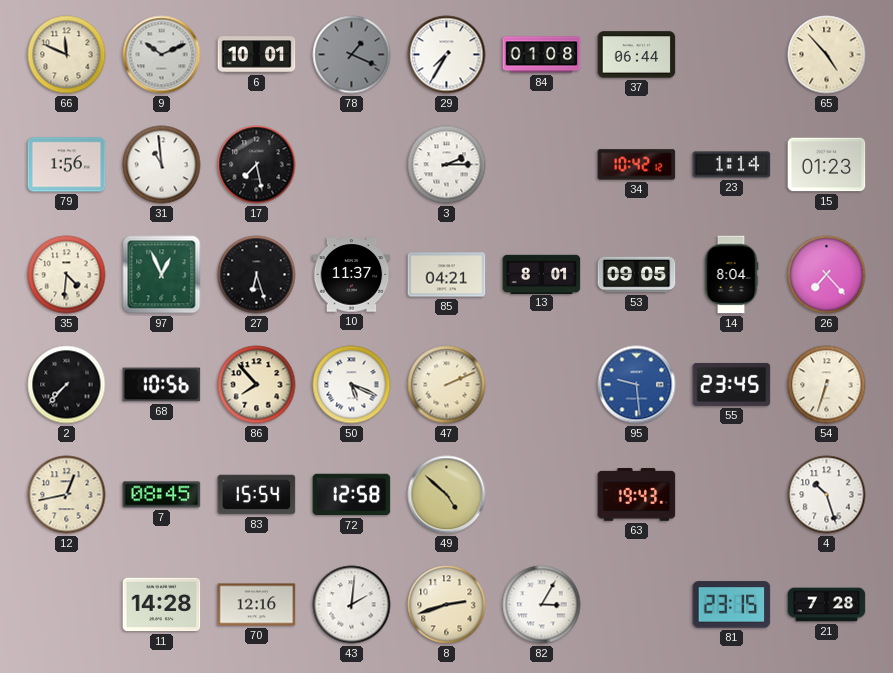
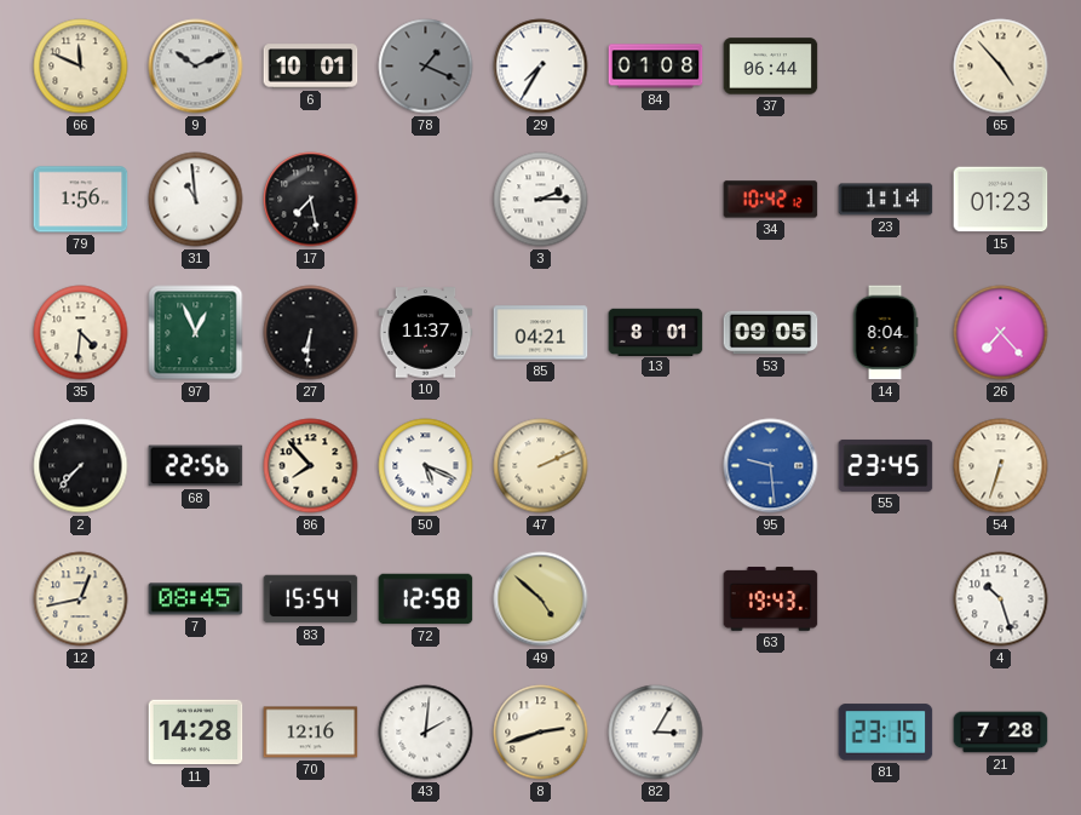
27: 6:27 -> 6:31
68: 10:56 -> 22:56
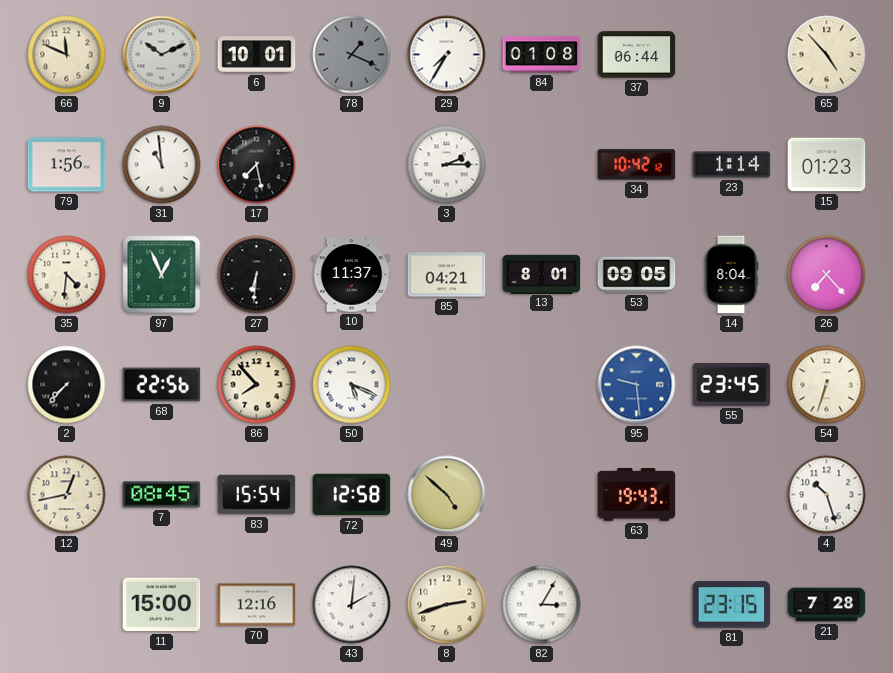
47: 2:11 -> none
11: 14:28 -> 15:00
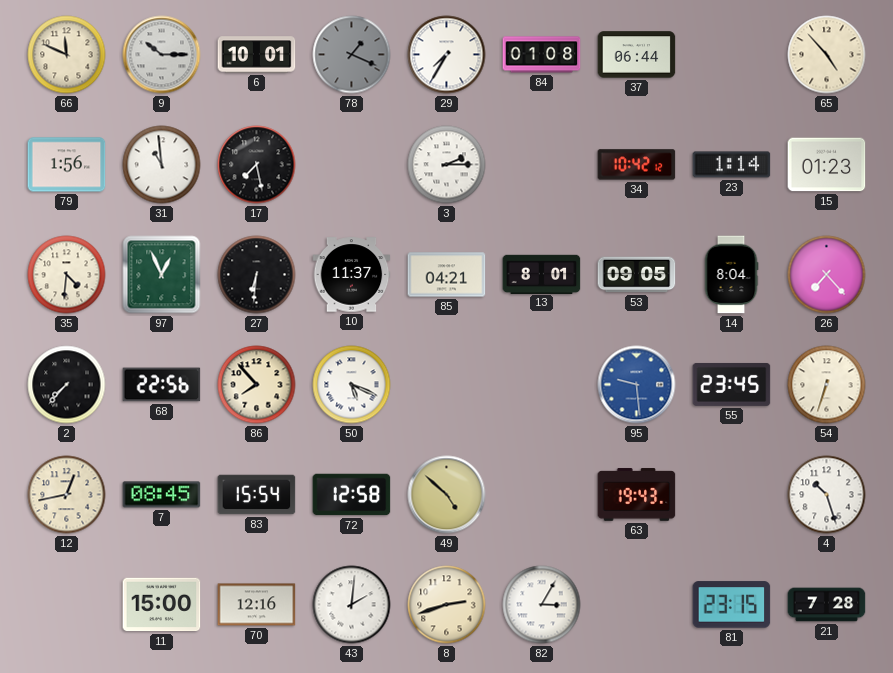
9: 10:11 -> 10:15
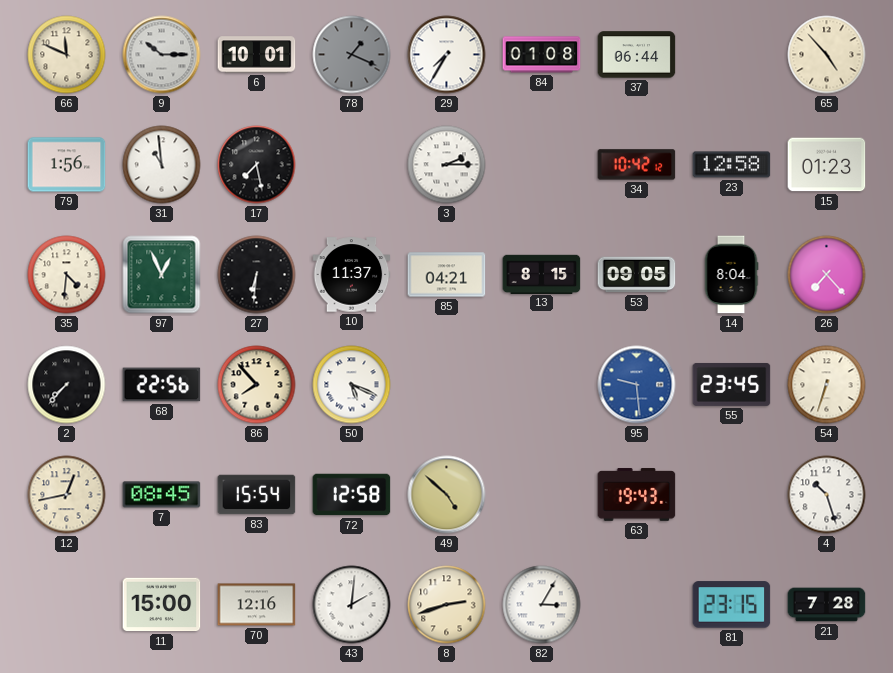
23: 1:14 -> 12:58
13: 8:01 -> 8:15
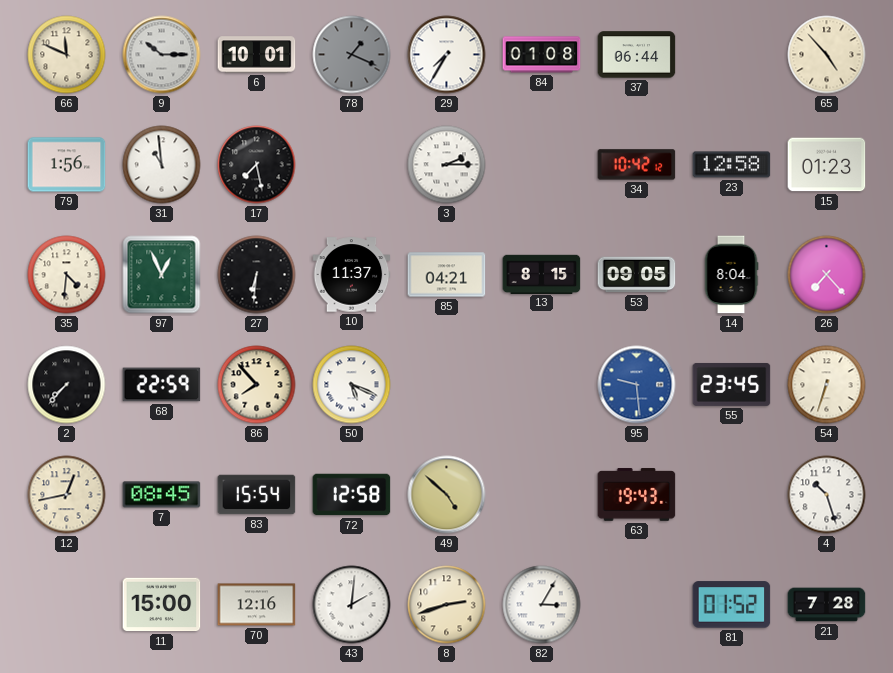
68: 22:56 -> 22:59
81: 23:15 -> 01:52
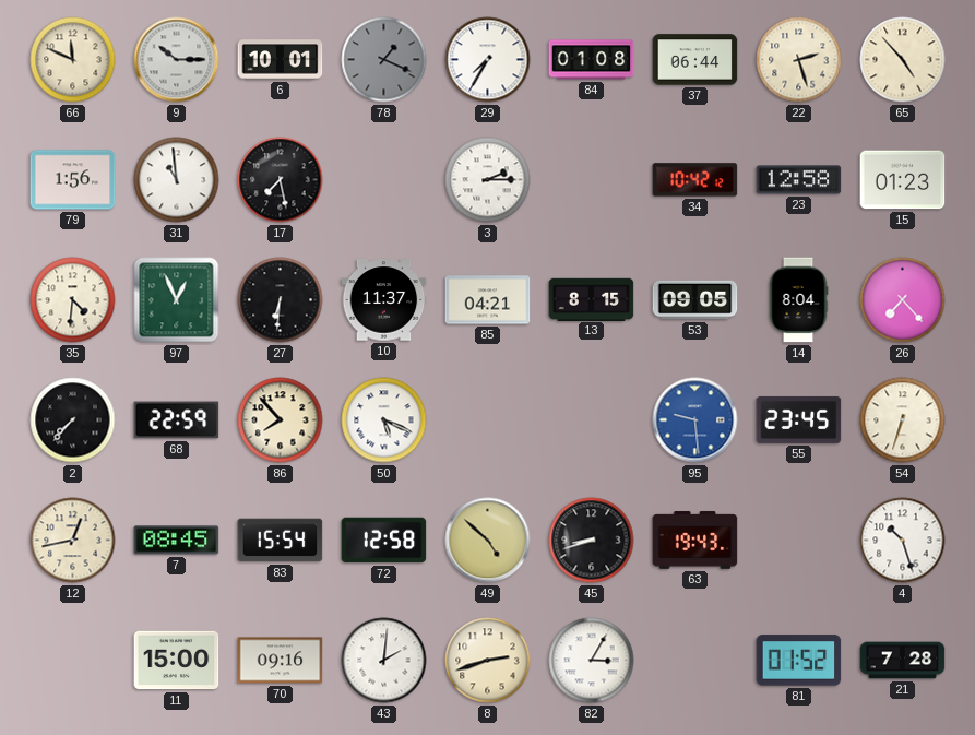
22: none -> 2:27
45: none -> 8:42
70: 12:16 -> 09:16
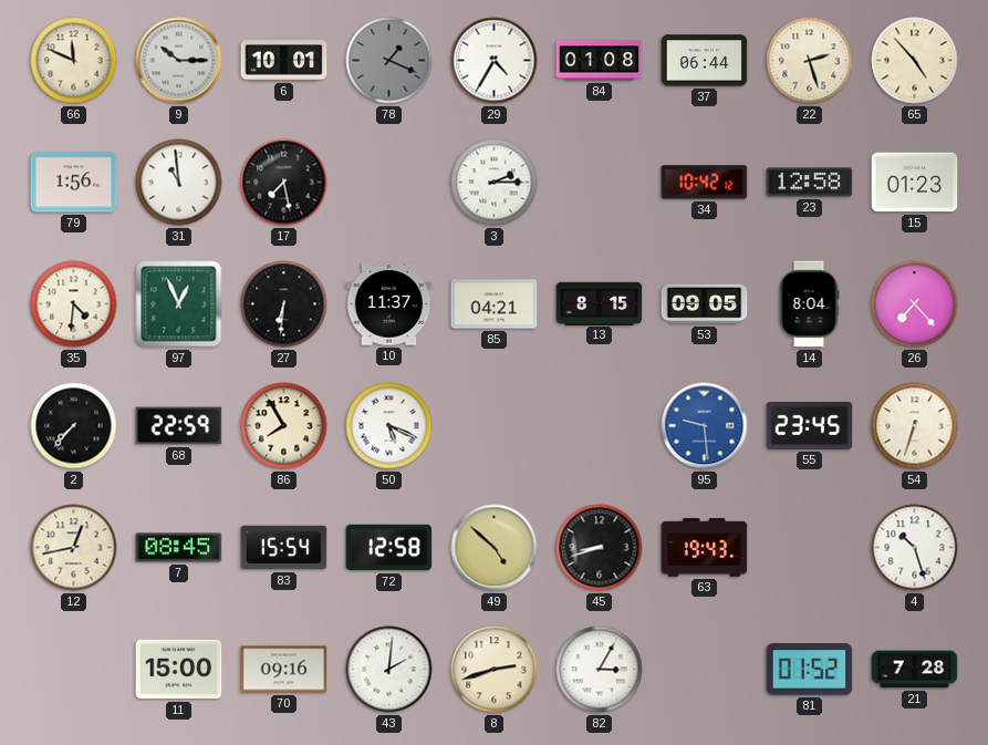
29: 7:35 -> 4:35
86: 7:53 -> 7:55
